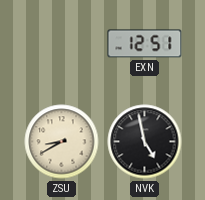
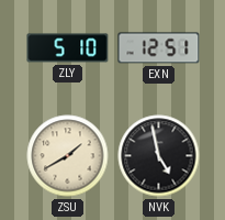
ZLY: none -> 5:10
ZSU: 8:40 -> 1:40
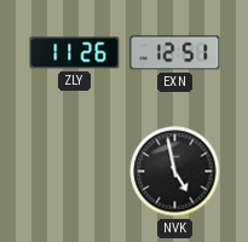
ZLY: 5:10 -> 11:26
ZSU: 1:40 -> none
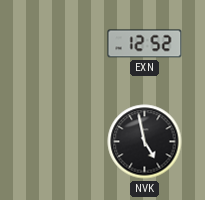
ZLY: 11:26 -> none
EXN: 12:51 -> 12:52
